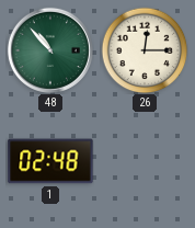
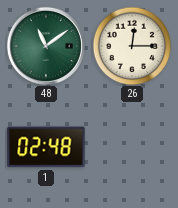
48: 10:53 -> 11:09
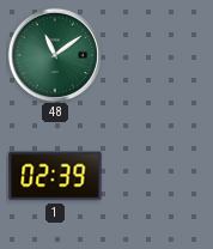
26: 12:15 -> none
1: 02:48 -> 02:39
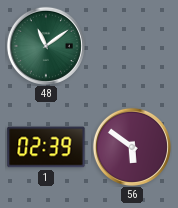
56: none -> 5:51
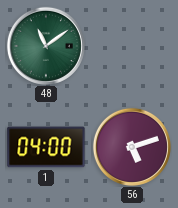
1: 02:39 -> 04:00
56: 5:51 -> 5:12
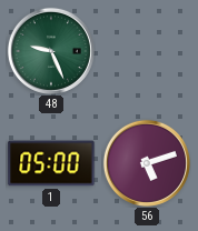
48: 11:09 -> 9:26
1: 04:00 -> 05:00
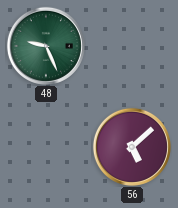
1: 05:00 -> none
56: 5:12 -> 5:08
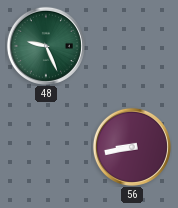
56: 5:08 -> 8:43
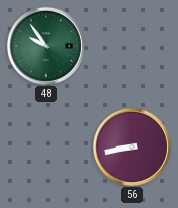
48: 9:26 -> 9:54
